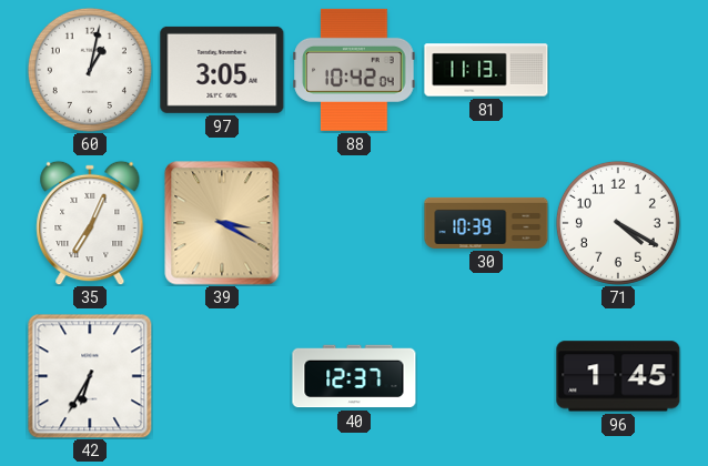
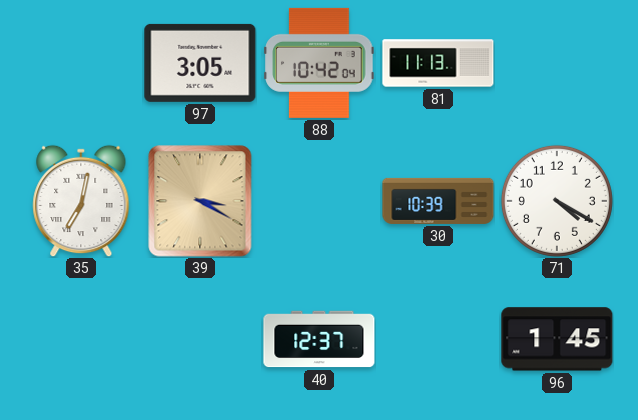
60: 1:02 -> none
35: 7:04 -> 7:02
42: 6:35 -> none
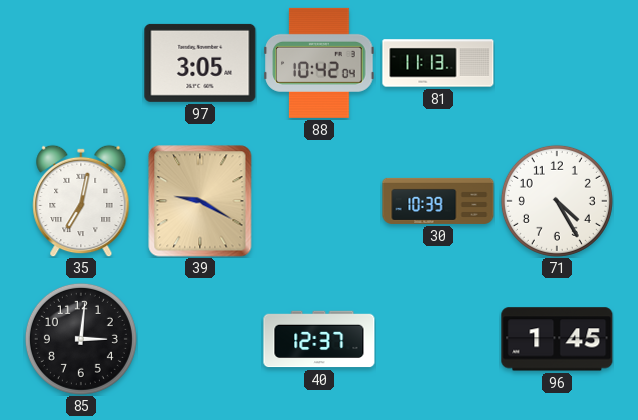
39: 3:20 -> 9:20
71: 4:20 -> 4:25
85: none -> 3:01
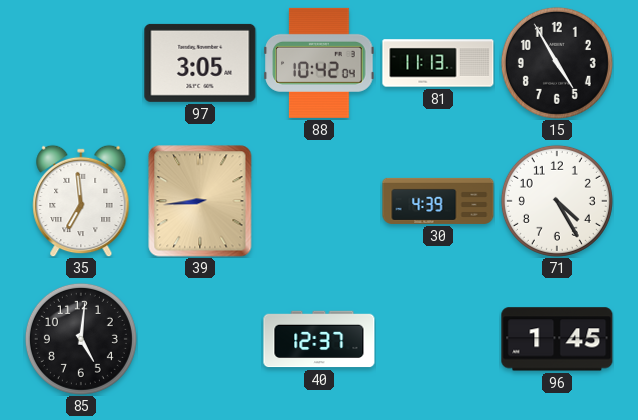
15: none -> 4:55
35: 7:02 -> 6:59
39: 9:20 -> 8:44
30: 10:39 -> 4:39
85: 3:01 -> 5:01
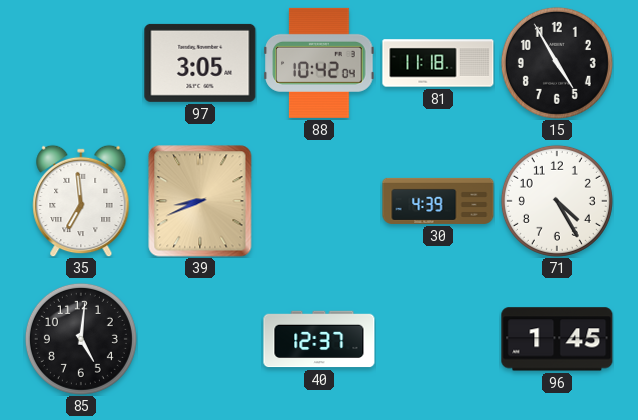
81: 11:13 -> 11:18
39: 8:44 -> 8:41
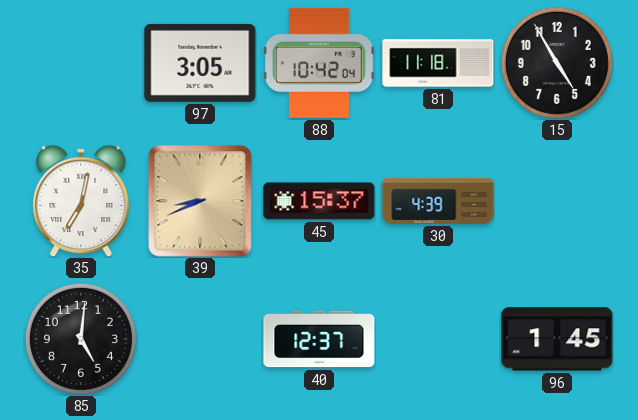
35: 6:59 -> 7:02
45: none -> 15:37
71: 4:25 -> none
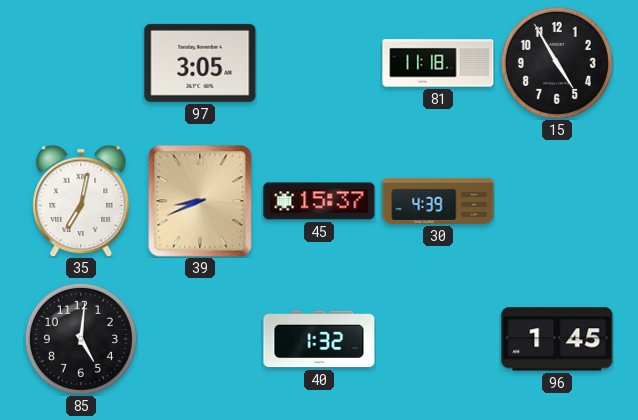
88: 10:42 -> none
40: 12:37 -> 1:32
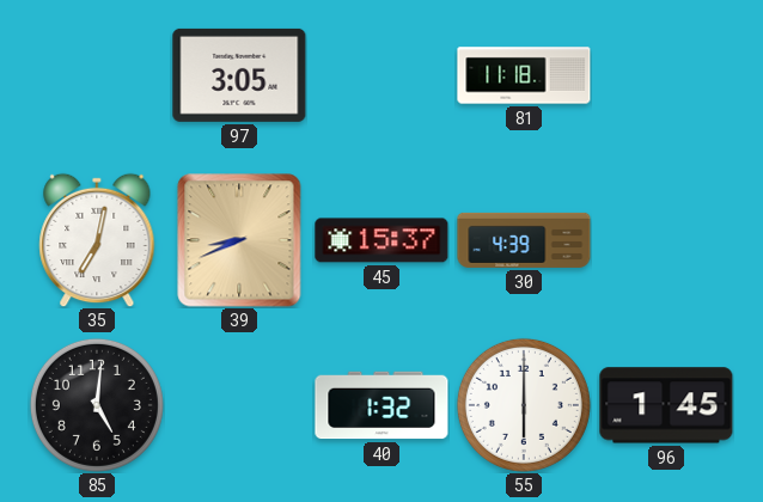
15: 4:55 -> none
55: none -> 6:00
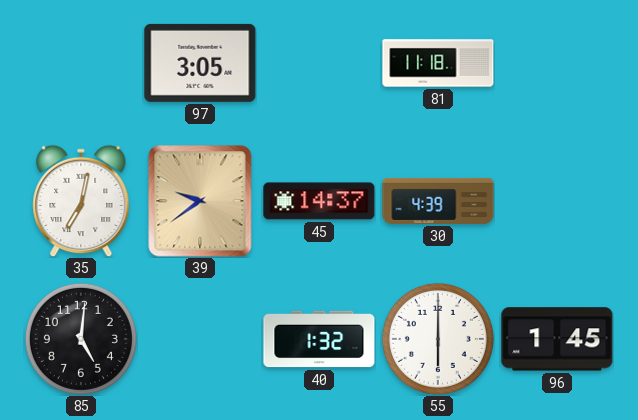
39: 8:41 -> 9:39
45: 15:37 -> 14:37
